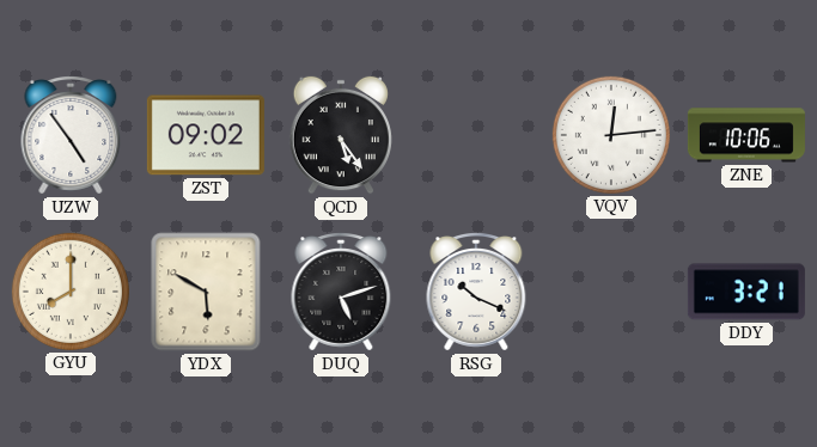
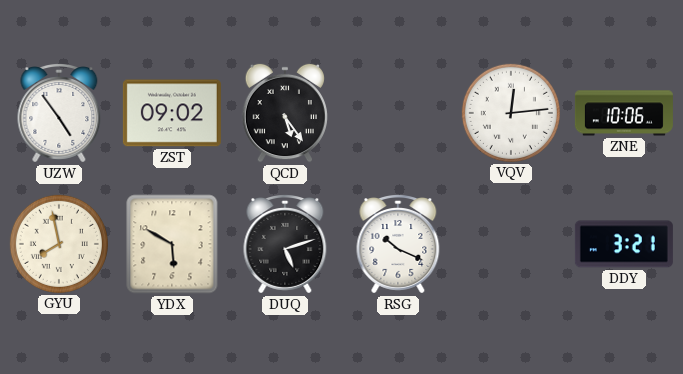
GYU: 8:00 -> 7:58
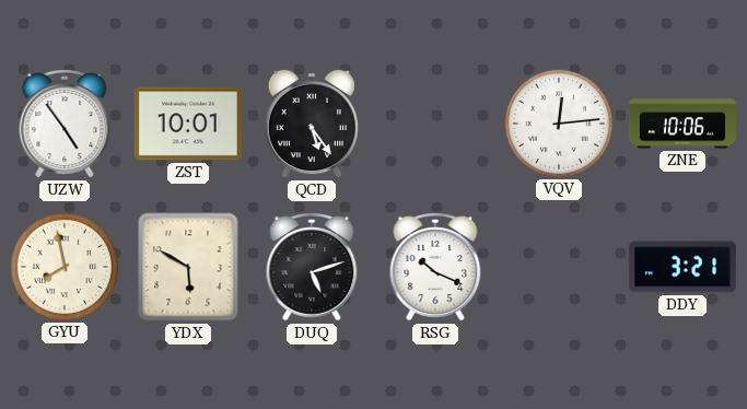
ZST: 09:02 -> 10:01
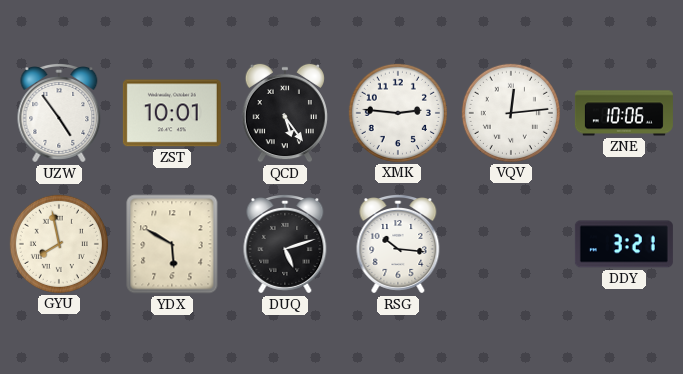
XMK: none -> 2:46
RSG: 10:19 -> 10:16
